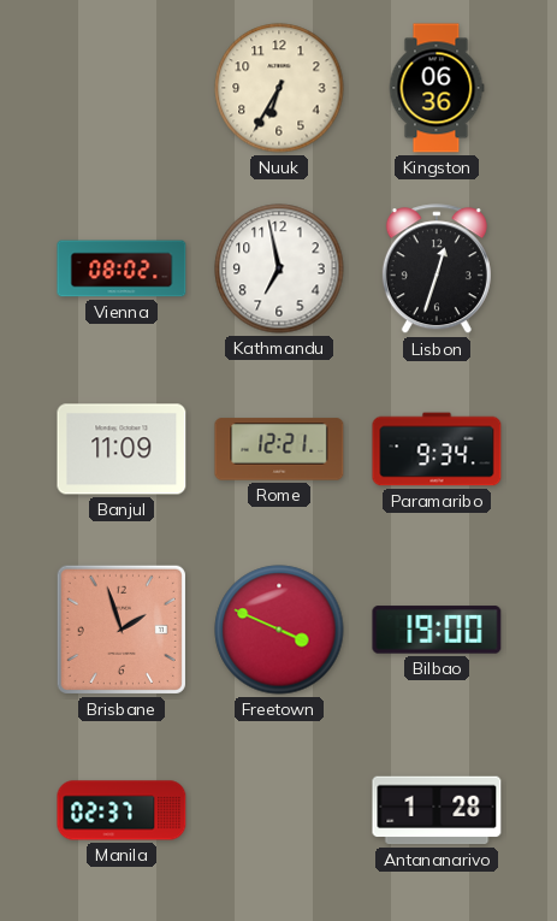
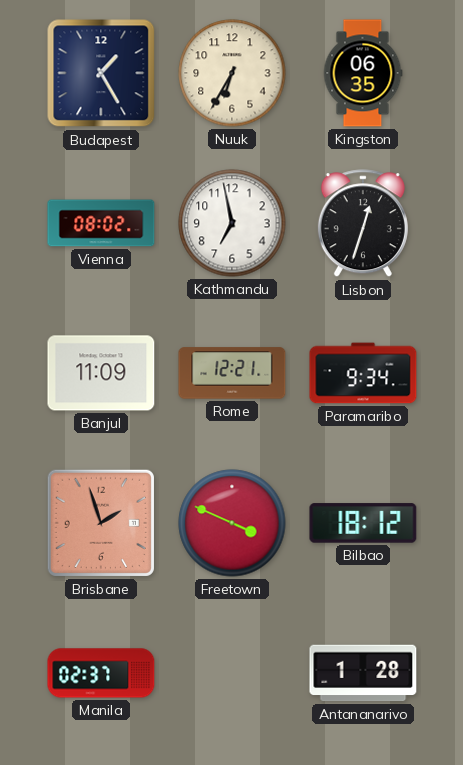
Budapest: none -> 1:25
Kingston: 06:36 -> 06:35
Bilbao: 19:00 -> 18:12
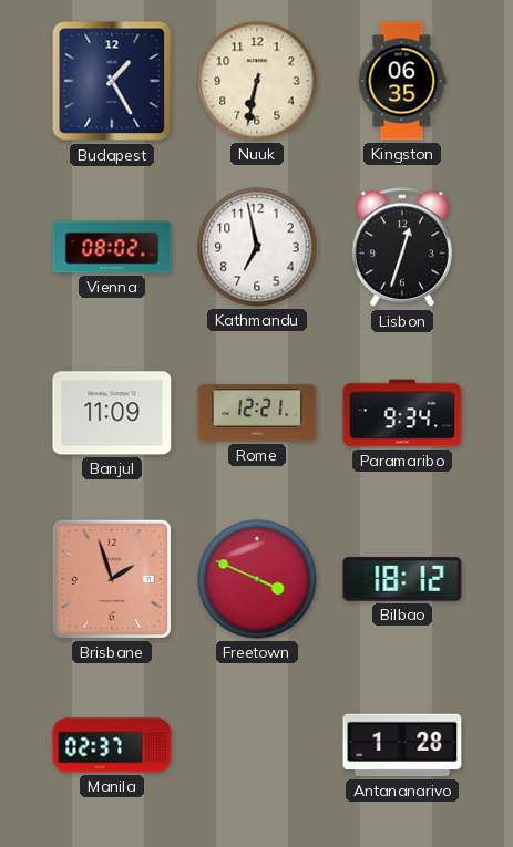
Nuuk: 6:35 -> 6:32
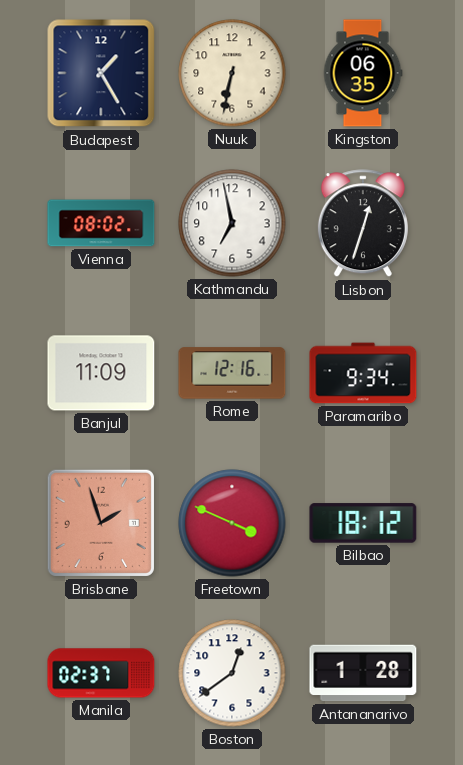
Rome: 12:21 -> 12:16
Boston: none -> 12:39
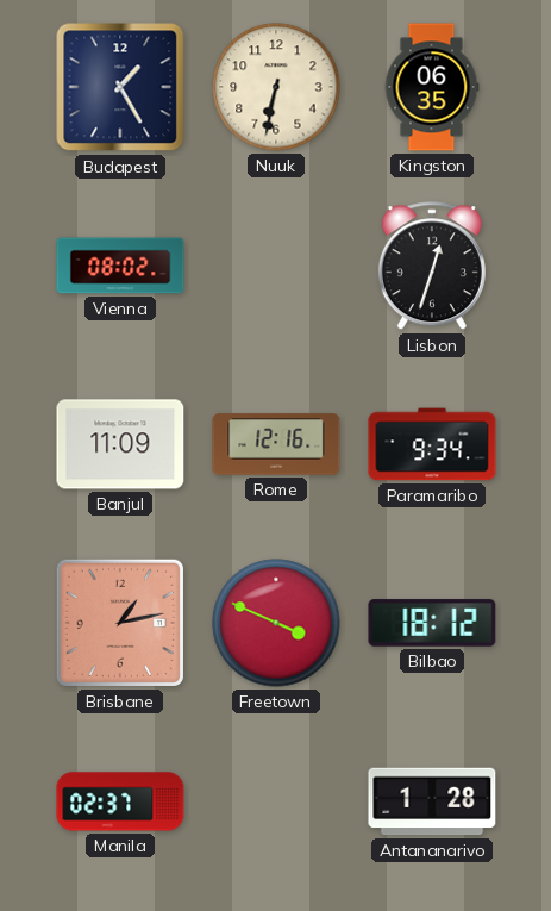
Kathmandu: 6:58 -> none
Brisbane: 1:57 -> 1:13
Boston: 12:39 -> none
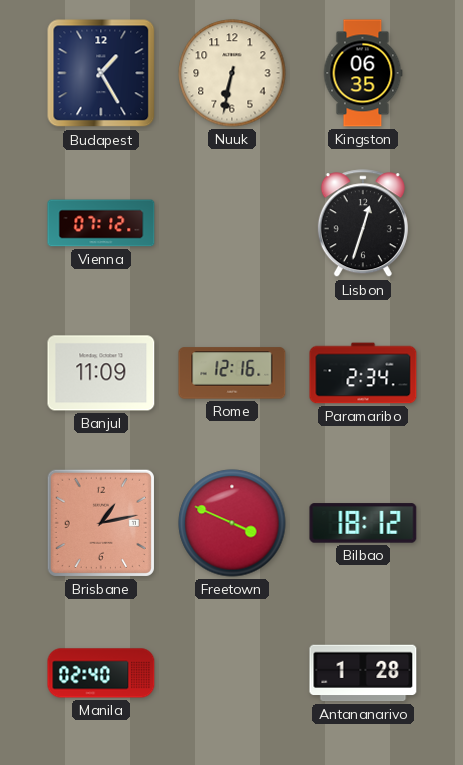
Vienna: 08:02 -> 07:12
Paramaribo: 9:34 -> 2:34
Manila: 02:37 -> 02:40
